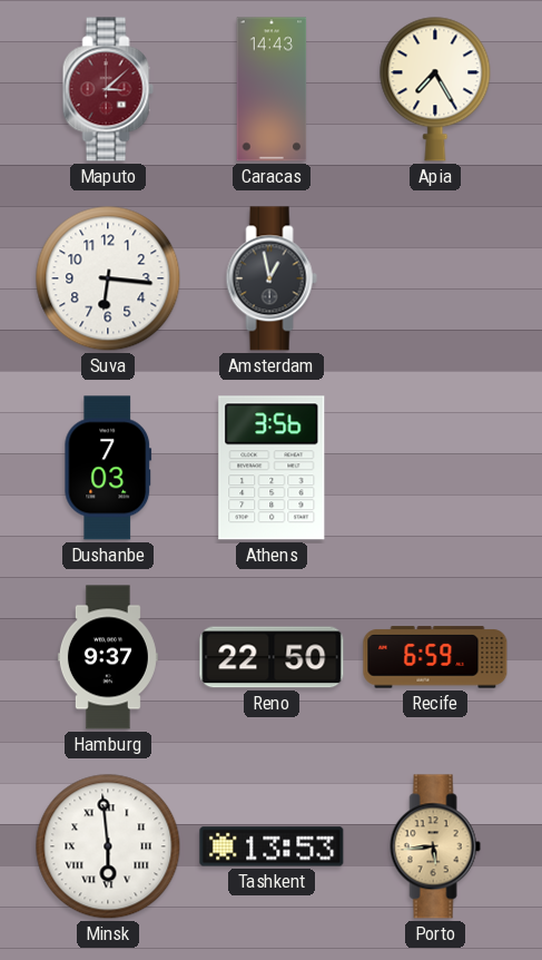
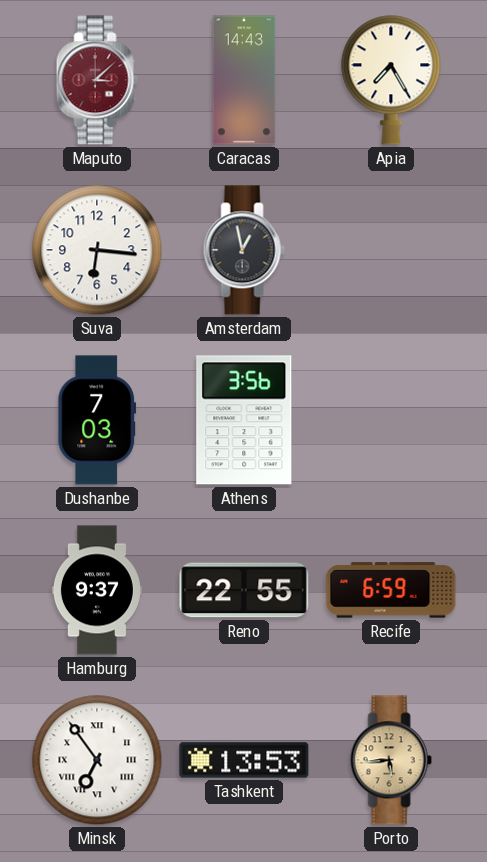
Reno: 22:50 -> 22:55
Minsk: 5:59 -> 6:54
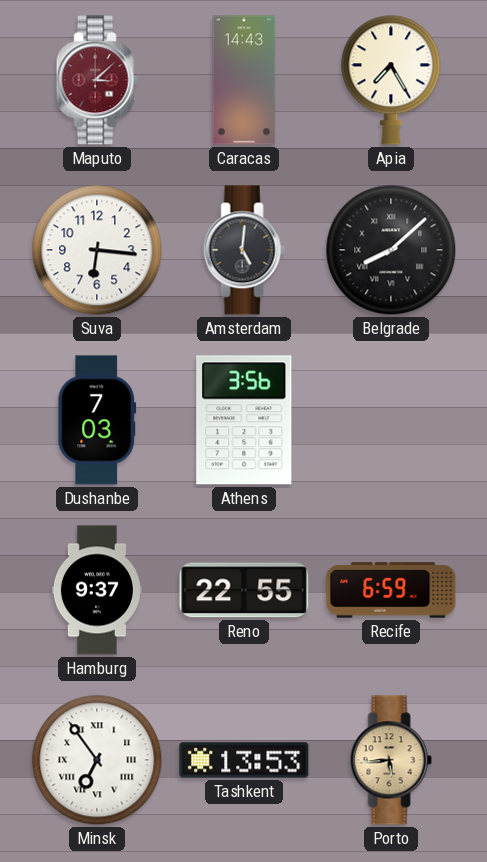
Amsterdam: 12:58 -> 5:01
Belgrade: none -> 8:08
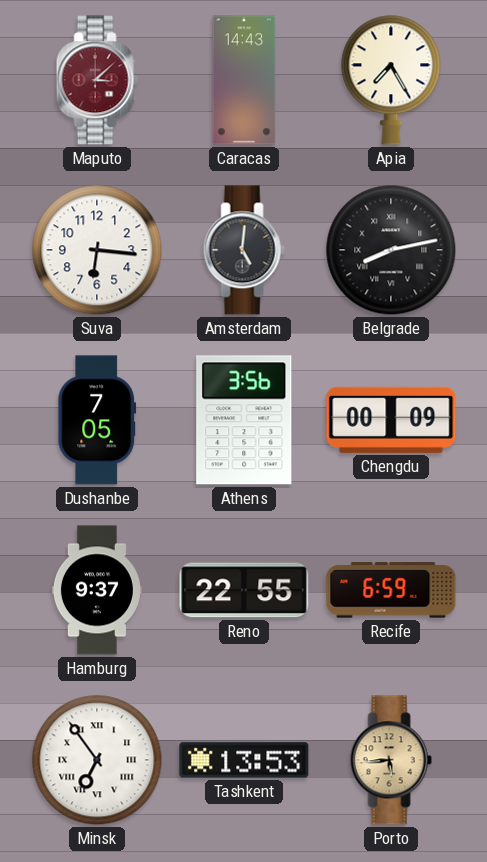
Belgrade: 8:08 -> 8:13
Dushanbe: 7:03 -> 7:05
Chengdu: none -> 00:09
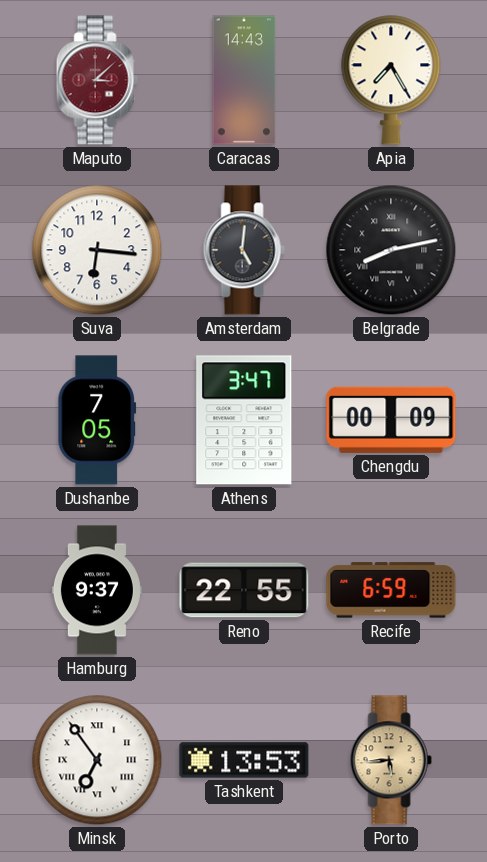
Athens: 3:56 -> 3:47
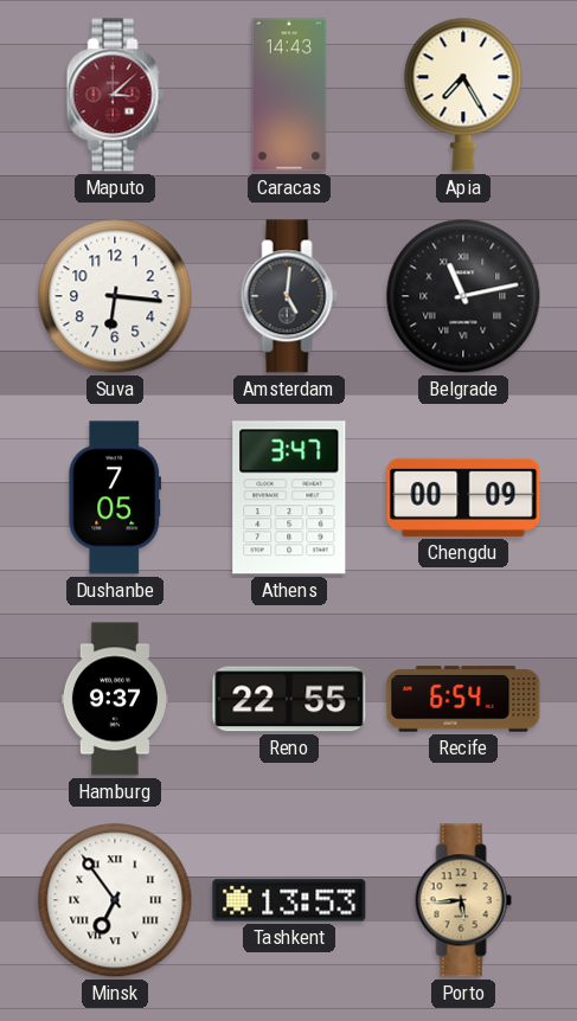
Belgrade: 8:13 -> 11:13
Recife: 6:59 -> 6:54
